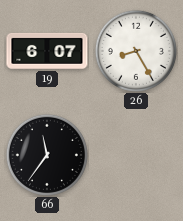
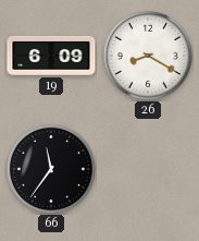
19: 6:07 -> 6:09
26: 8:25 -> 8:20
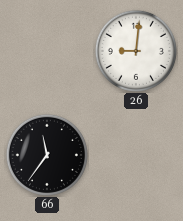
19: 6:09 -> none
26: 8:20 -> 9:01
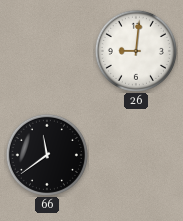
66: 11:36 -> 11:39
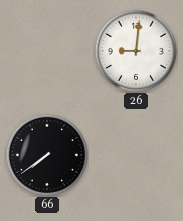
66: 11:39 -> 7:39
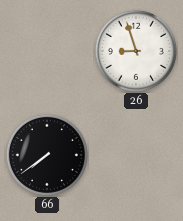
26: 9:01 -> 8:57
